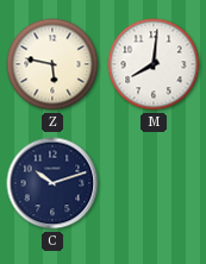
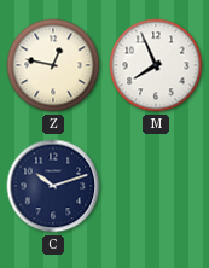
Z: 5:47 -> 12:47
M: 8:01 -> 7:56
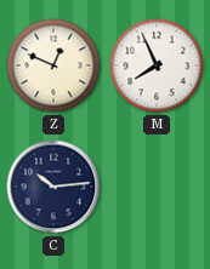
Z: 12:47 -> 12:49
C: 10:12 -> 10:14
